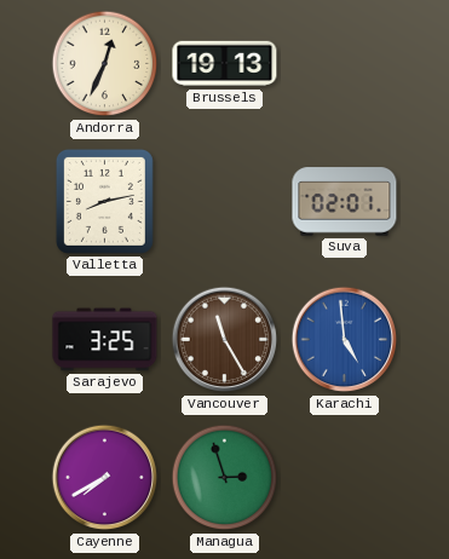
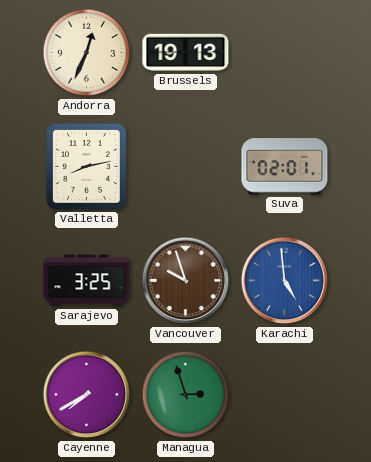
Vancouver: 11:25 -> 9:57
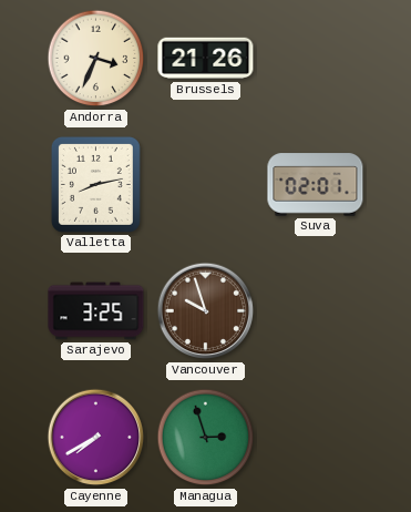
Andorra: 12:34 -> 3:34
Brussels: 19:13 -> 21:26
Karachi: 4:59 -> none
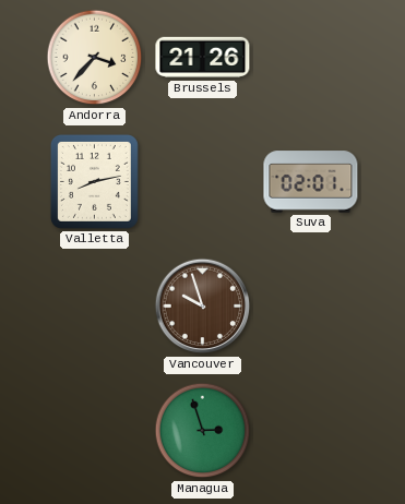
Andorra: 3:34 -> 3:37
Sarajevo: 3:25 -> none
Cayenne: 7:40 -> none
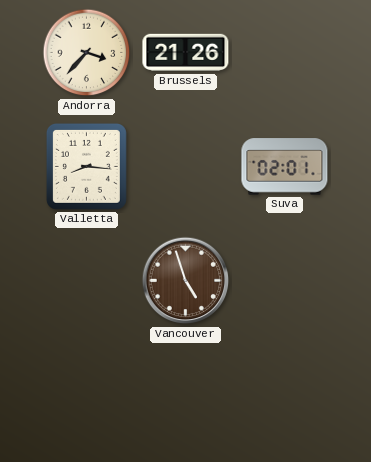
Valletta: 8:13 -> 8:16
Vancouver: 9:57 -> 4:57
Managua: 2:57 -> none
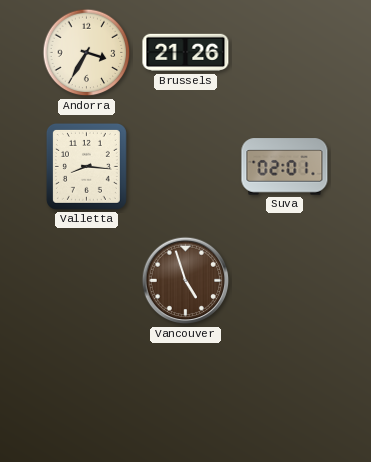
Andorra: 3:37 -> 3:35
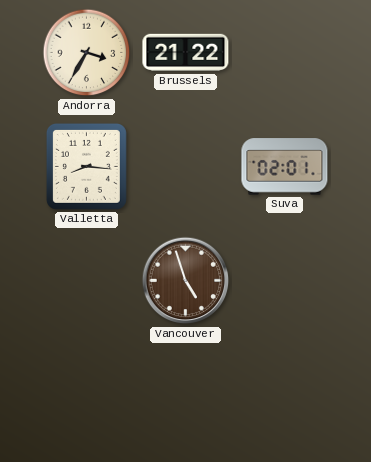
Brussels: 21:26 -> 21:22
